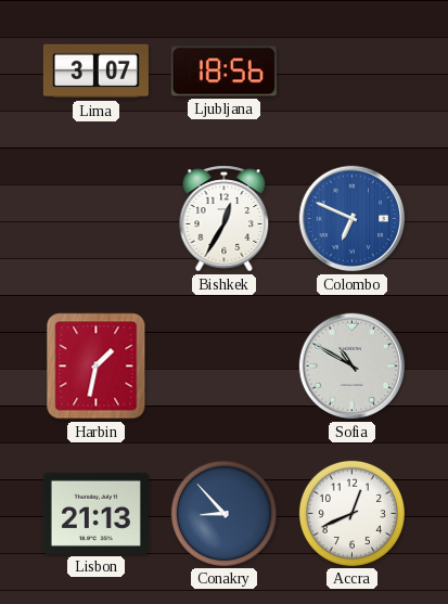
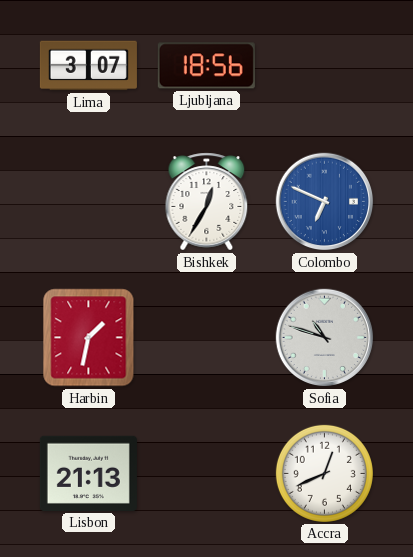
Sofia: 10:50 -> 10:48
Conakry: 8:53 -> none
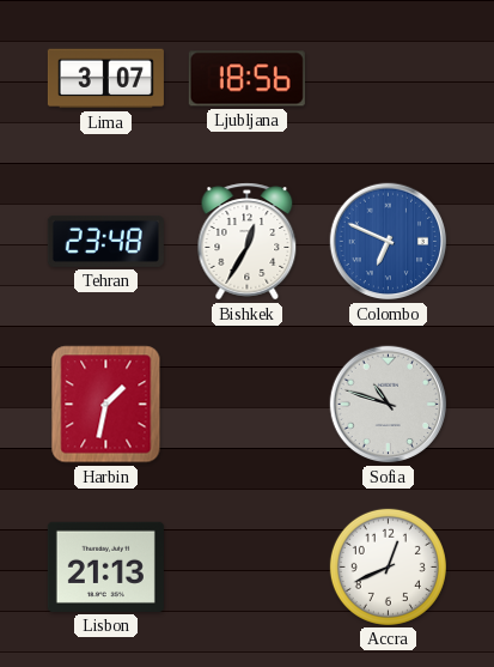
Tehran: none -> 23:48
